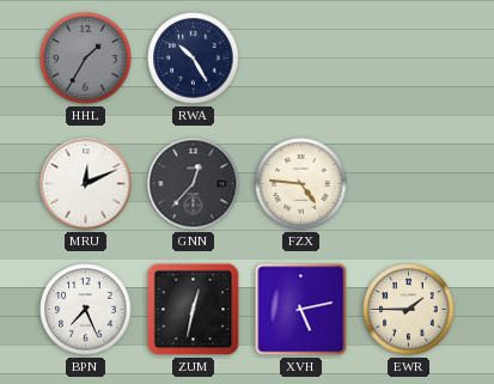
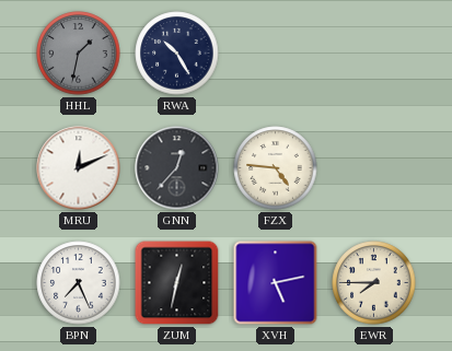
HHL: 1:35 -> 1:32
EWR: 1:45 -> 7:45
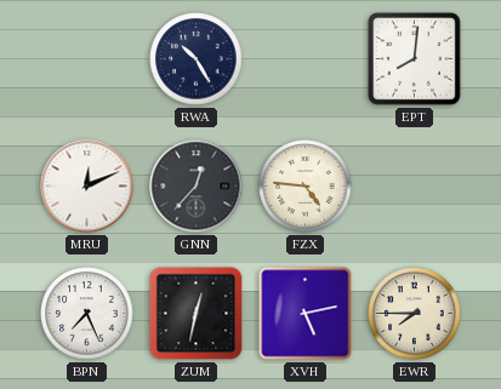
HHL: 1:32 -> none
EPT: none -> 8:01
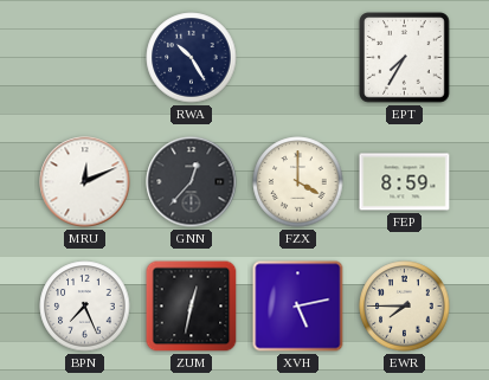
EPT: 8:01 -> 7:35
FZX: 4:46 -> 4:00
FEP: none -> 8:59
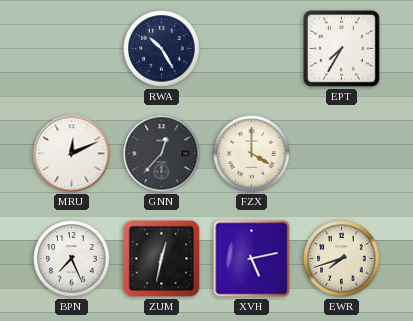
FEP: 8:59 -> none
EWR: 7:45 -> 7:42
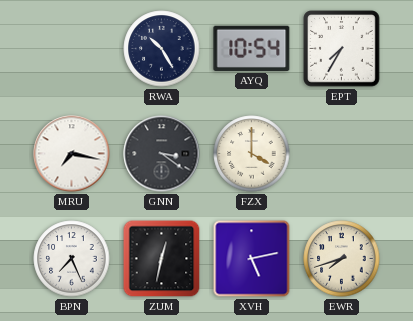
AYQ: none -> 10:54
MRU: 12:11 -> 7:17
GNN: 12:37 -> 3:21
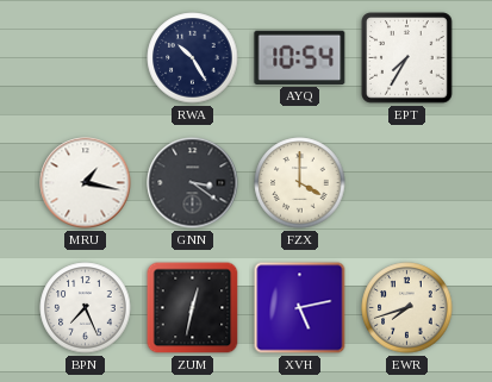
MRU: 7:17 -> 1:17
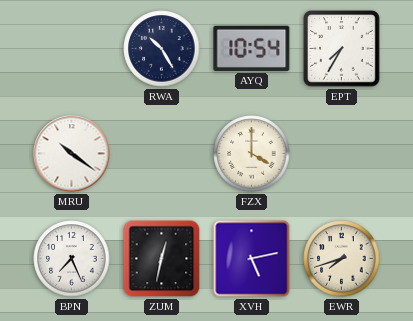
MRU: 1:17 -> 10:21
GNN: 3:21 -> none
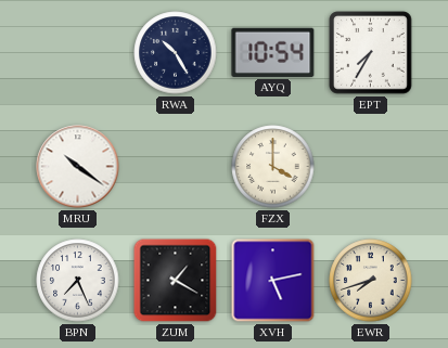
ZUM: 12:32 -> 1:20
